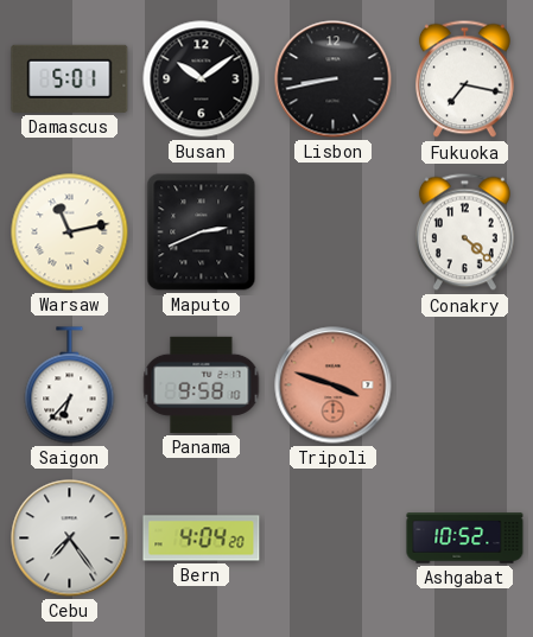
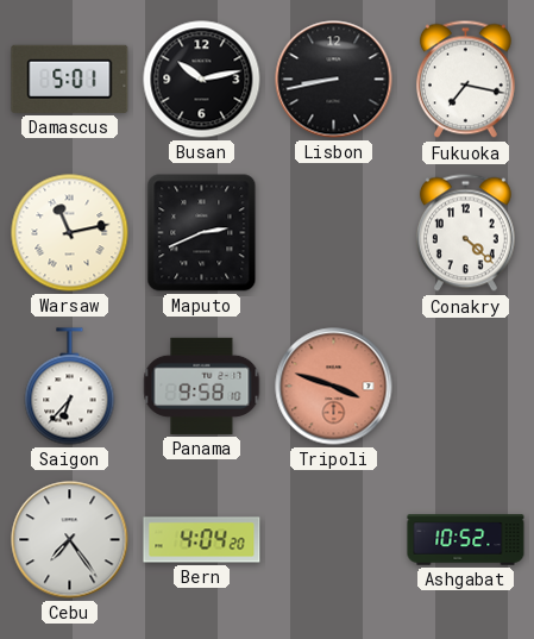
Busan: 10:09 -> 10:13
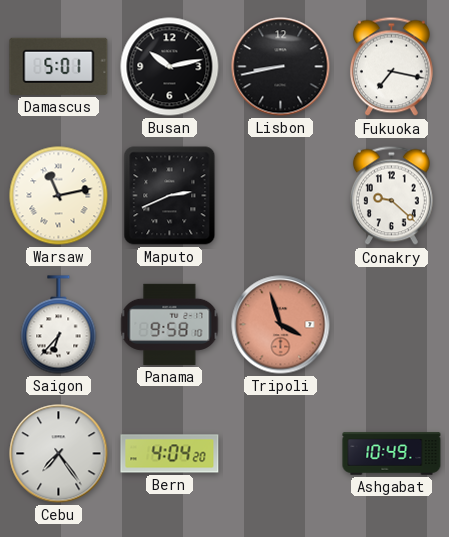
Conakry: 4:22 -> 9:22
Tripoli: 3:48 -> 3:57
Ashgabat: 10:52 -> 10:49
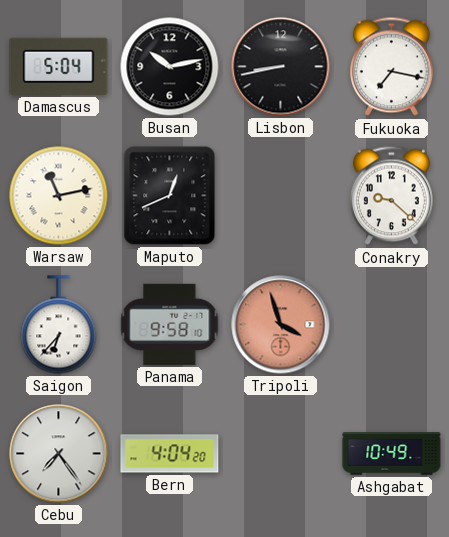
Damascus: 5:01 -> 5:04
Maputo: 2:41 -> 12:41
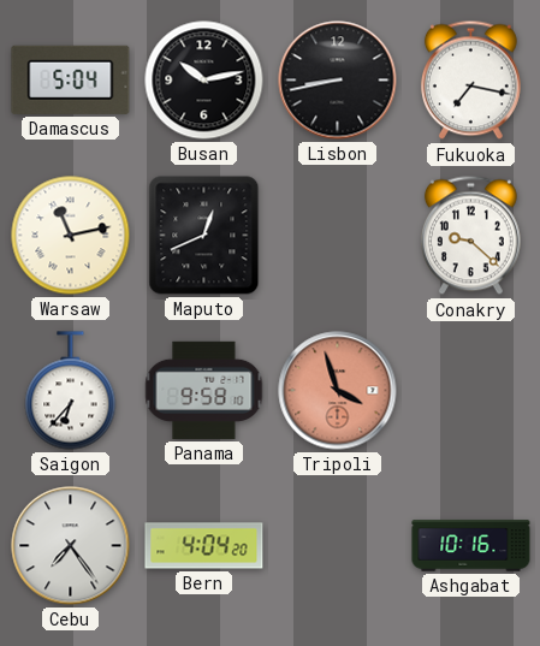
Ashgabat: 10:49 -> 10:16
